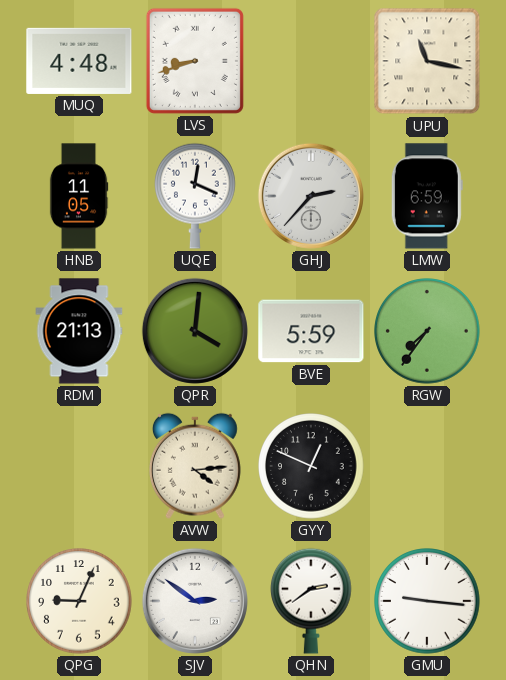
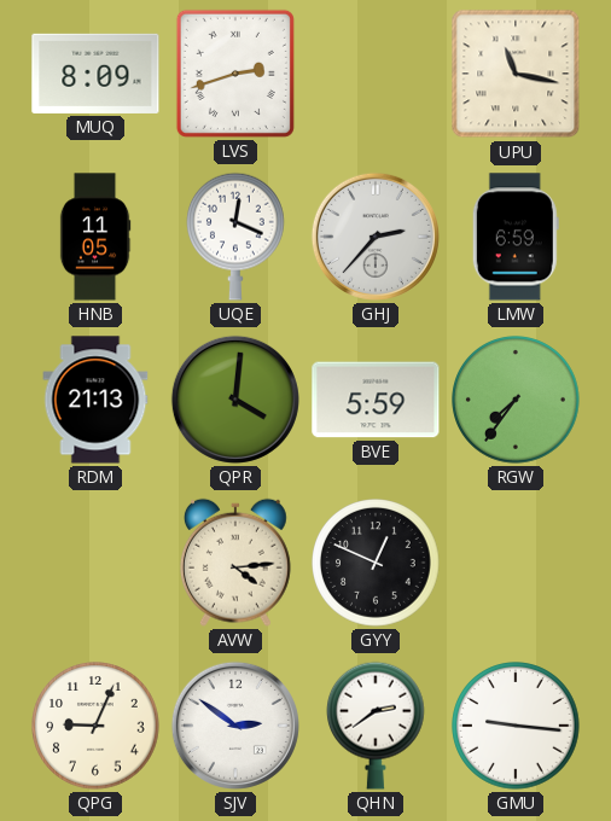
MUQ: 4:48 -> 8:09
LVS: 8:42 -> 2:42
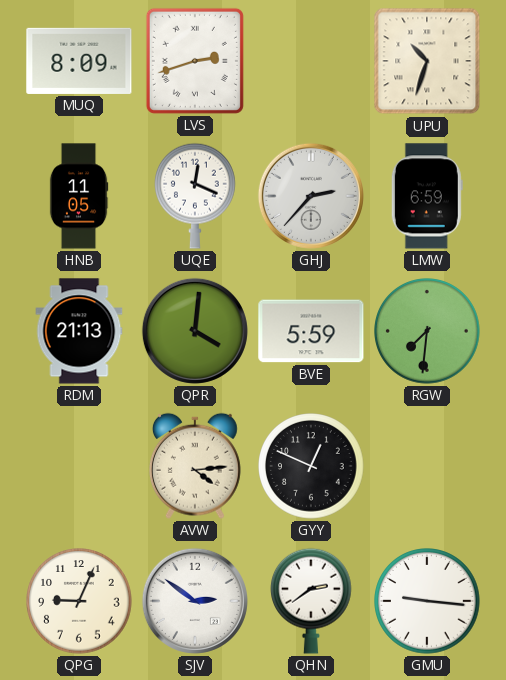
UPU: 11:17 -> 10:33
RGW: 7:36 -> 7:31
